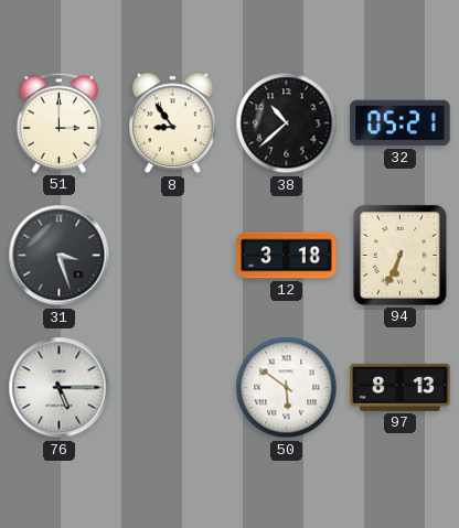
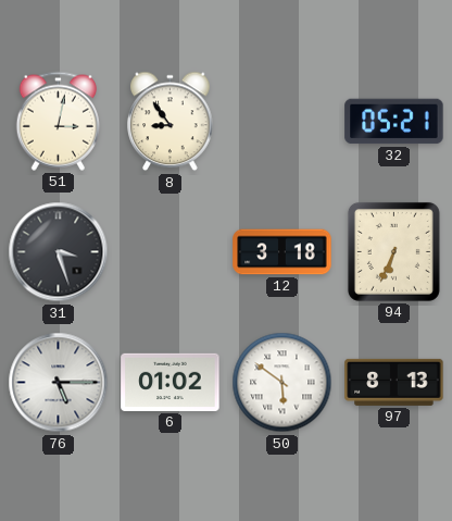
51: 3:00 -> 3:02
38: 10:38 -> none
6: none -> 01:02
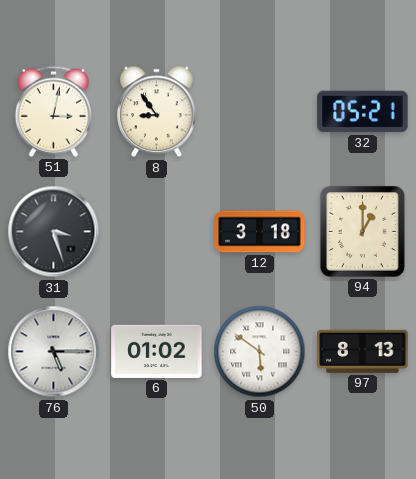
94: 6:34 -> 1:00
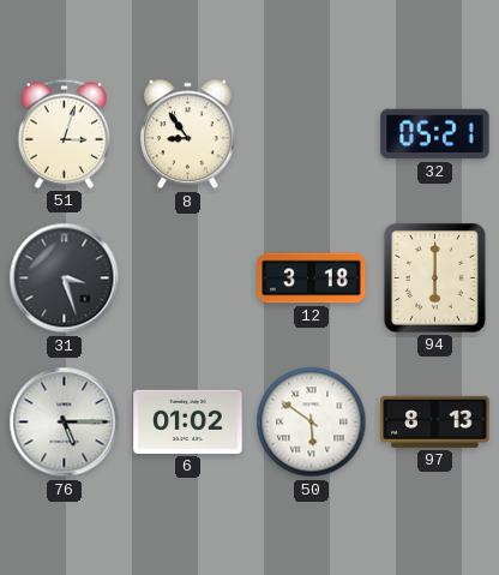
51: 3:02 -> 3:03
94: 1:00 -> 6:00
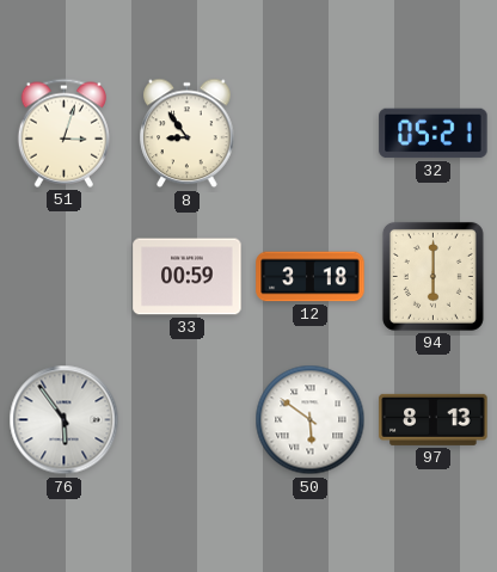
31: 3:27 -> none
33: none -> 00:59
76: 5:15 -> 5:54
6: 01:02 -> none
